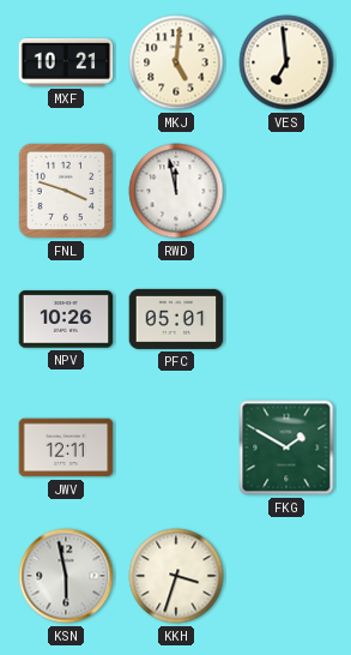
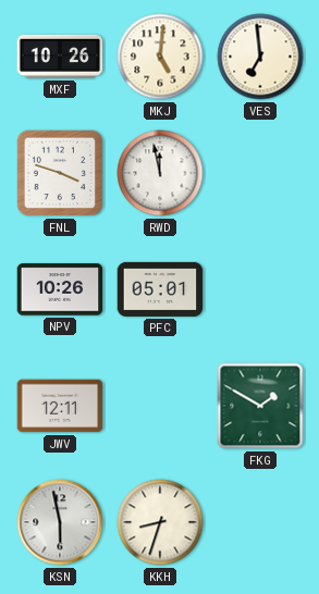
MXF: 10:21 -> 10:26
KKH: 3:33 -> 8:33
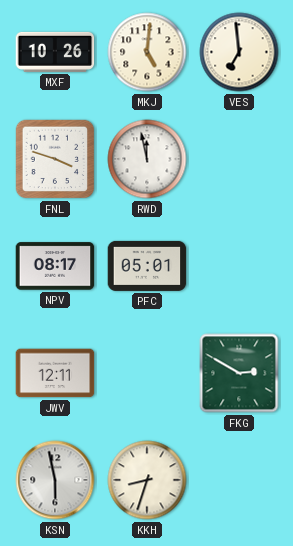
NPV: 10:26 -> 08:17
FKG: 1:50 -> 2:50
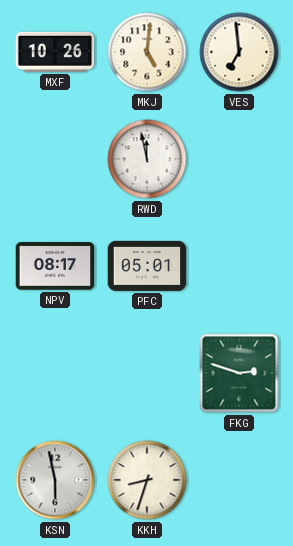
FNL: 3:48 -> none
JWV: 12:11 -> none
FKG: 2:50 -> 2:48
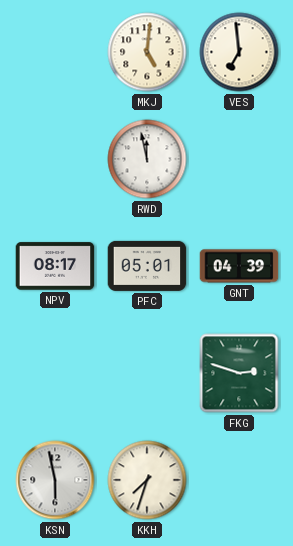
MXF: 10:26 -> none
GNT: none -> 04:39
KKH: 8:33 -> 7:33
